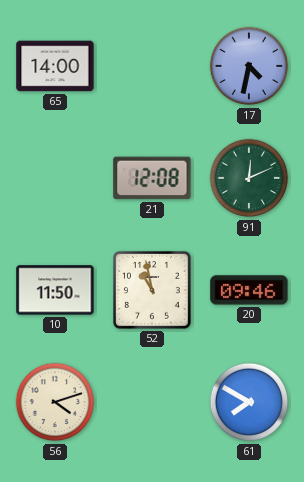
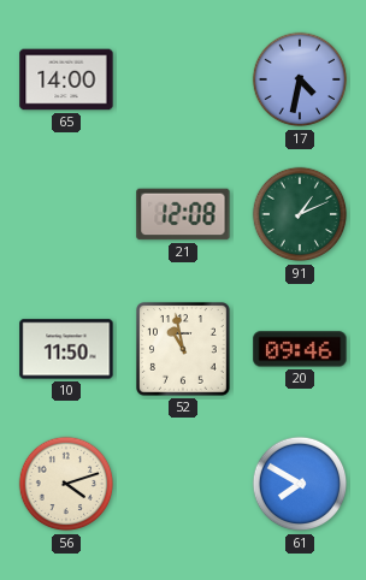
91: 12:11 -> 1:11
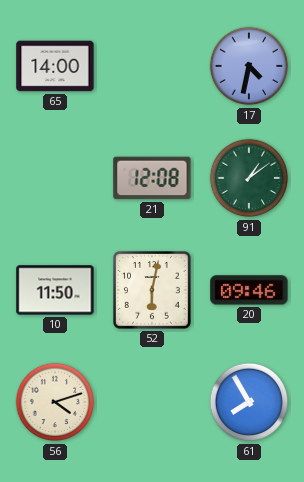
91: 1:11 -> 1:09
52: 10:58 -> 6:02
61: 7:50 -> 7:55
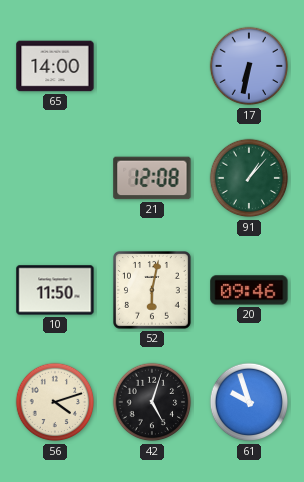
17: 4:32 -> 6:32
91: 1:09 -> 1:07
42: none -> 5:03
61: 7:55 -> 9:57
